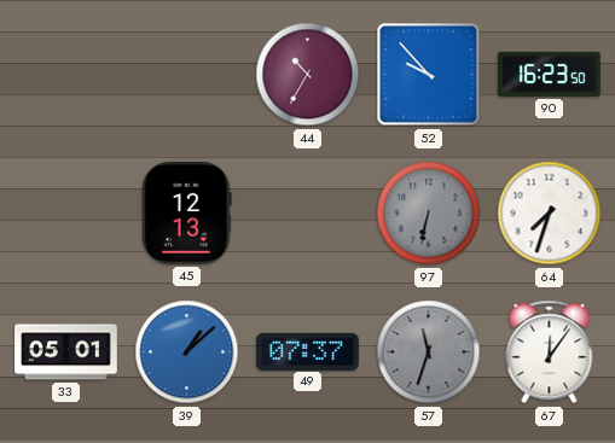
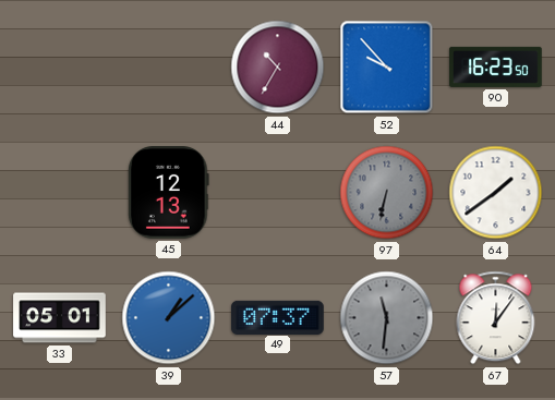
64: 7:33 -> 1:39
57: 11:33 -> 11:31
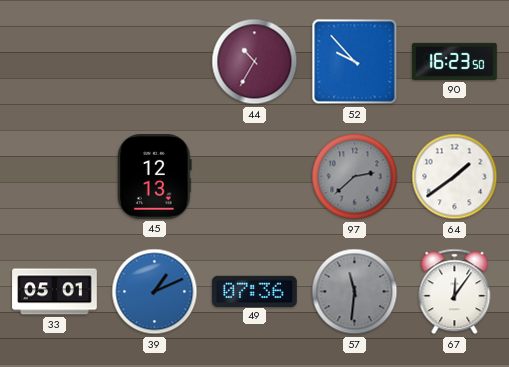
97: 6:32 -> 2:38
39: 1:08 -> 1:11
49: 07:37 -> 07:36
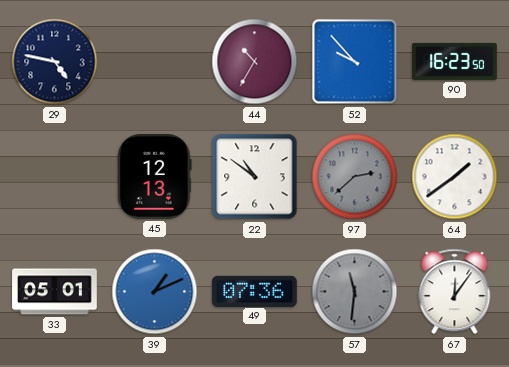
29: none -> 4:47
22: none -> 10:51
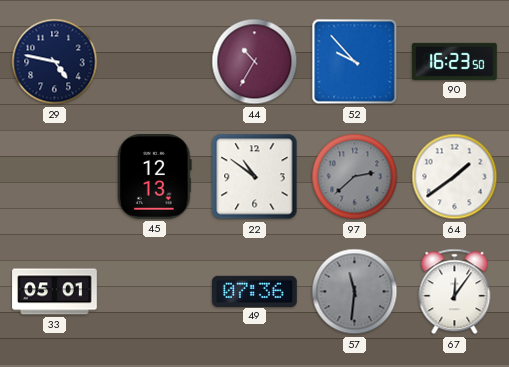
39: 1:11 -> none
